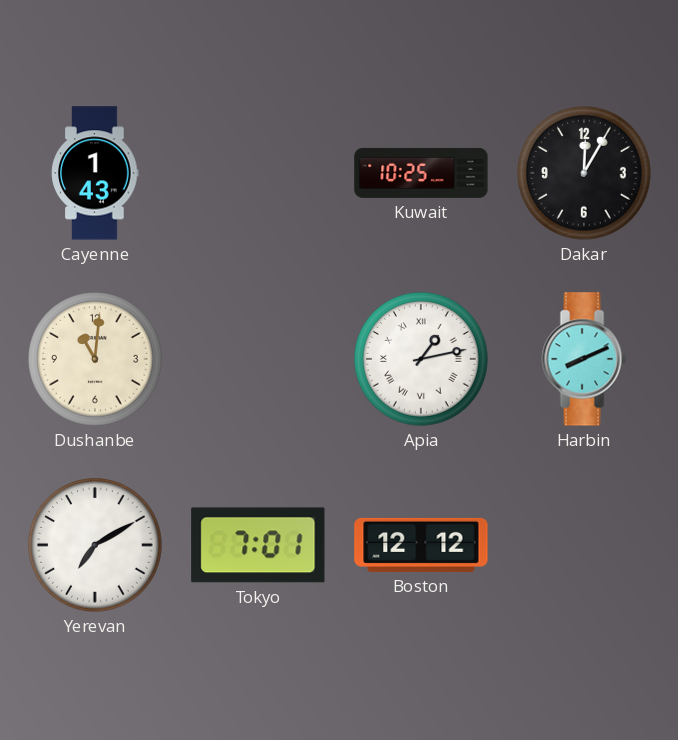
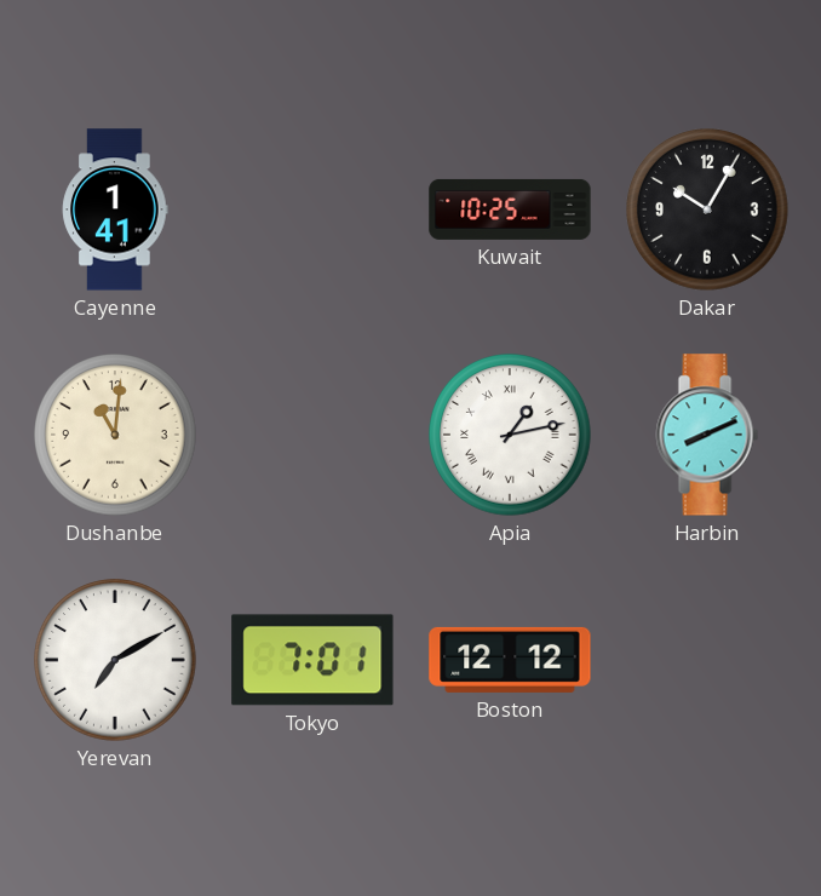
Cayenne: 1:43 -> 1:41
Dakar: 12:05 -> 10:05
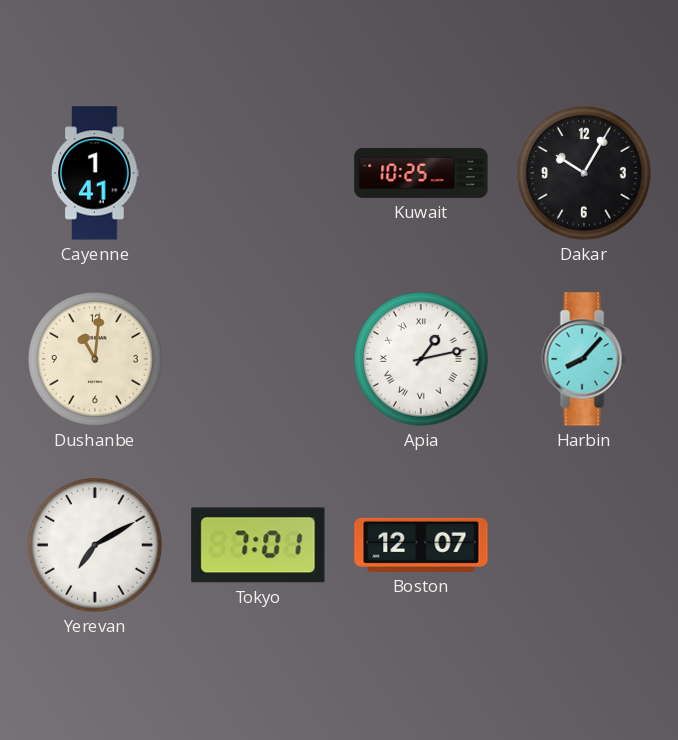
Harbin: 8:11 -> 8:07
Boston: 12:12 -> 12:07
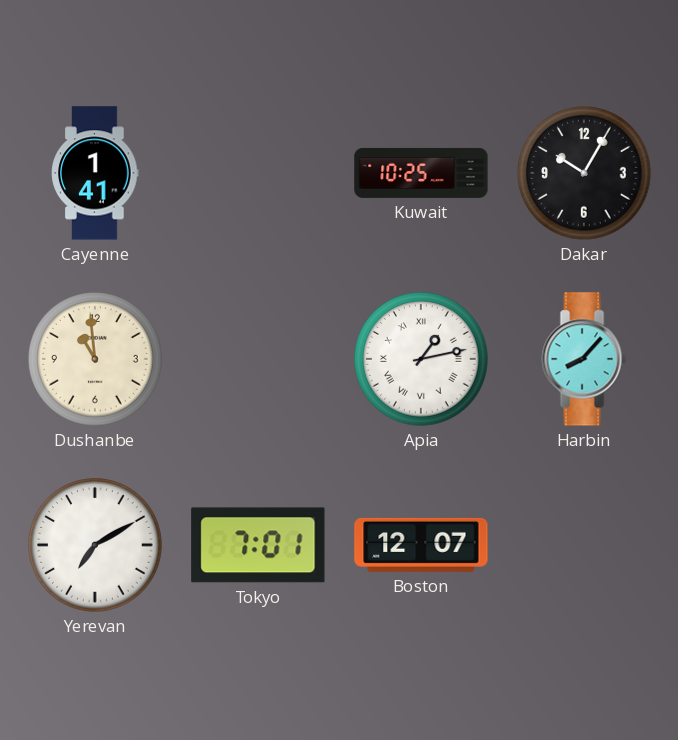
Dushanbe: 11:01 -> 10:59
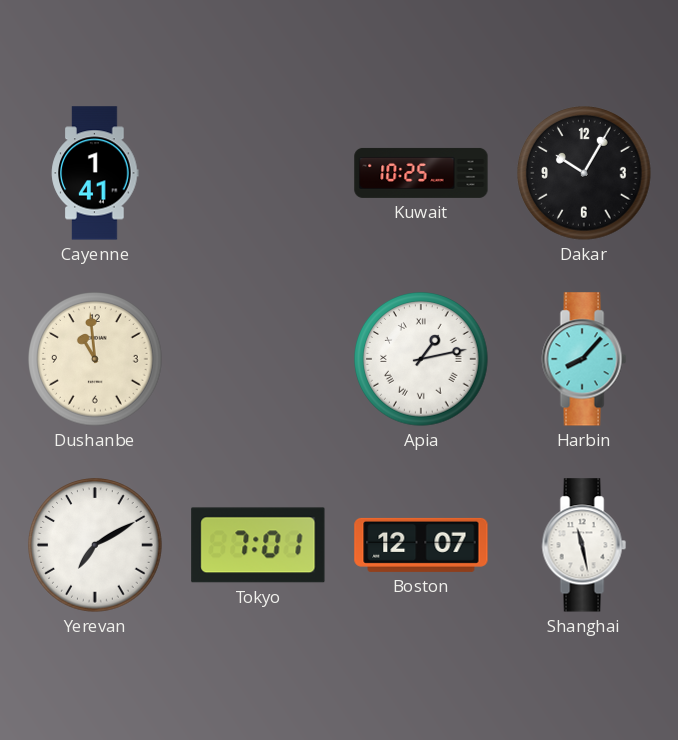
Shanghai: none -> 11:28
